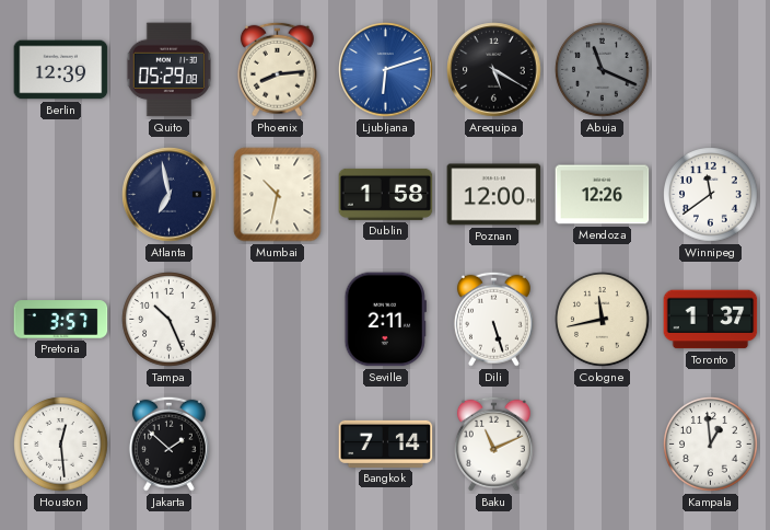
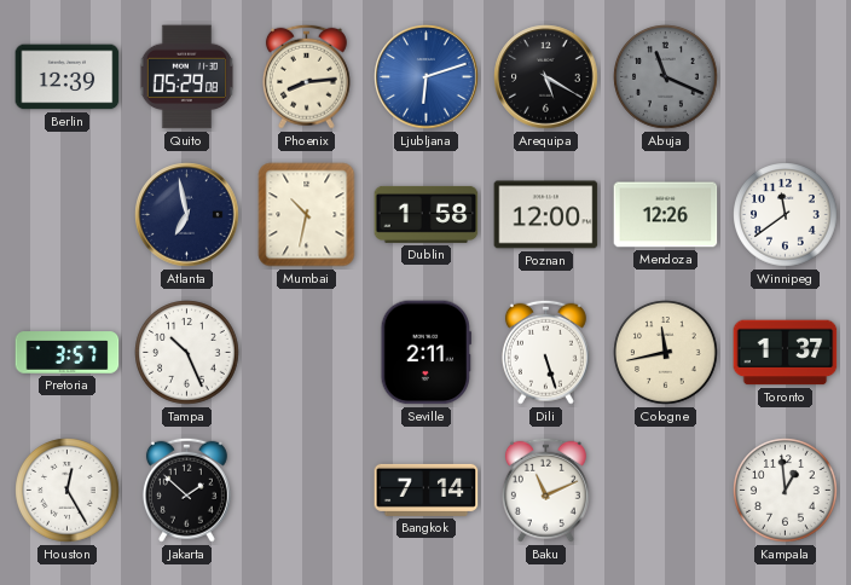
Houston: 12:29 -> 12:25
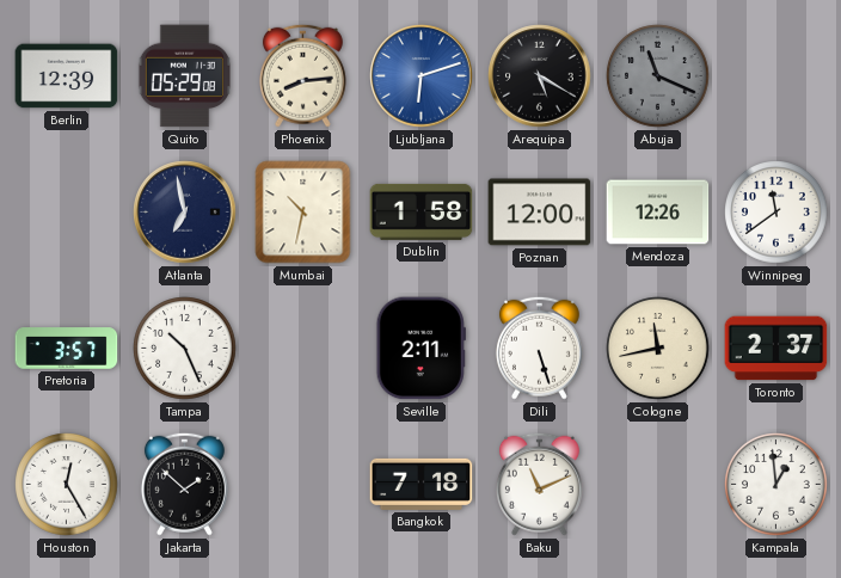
Toronto: 1:37 -> 2:37
Bangkok: 7:14 -> 7:18
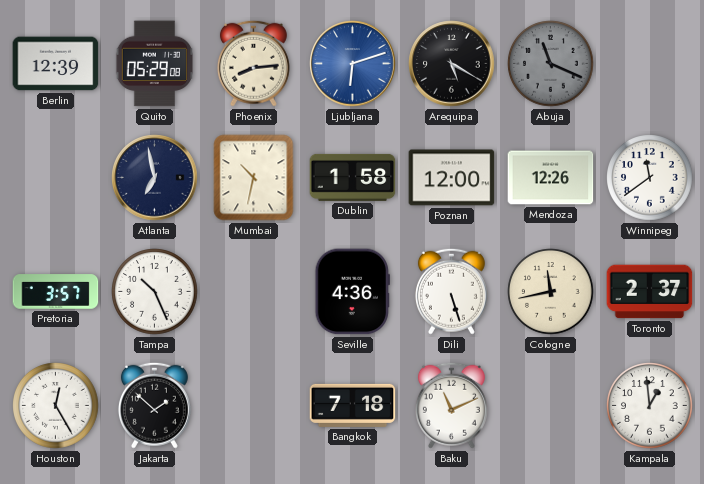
Seville: 2:11 -> 4:36
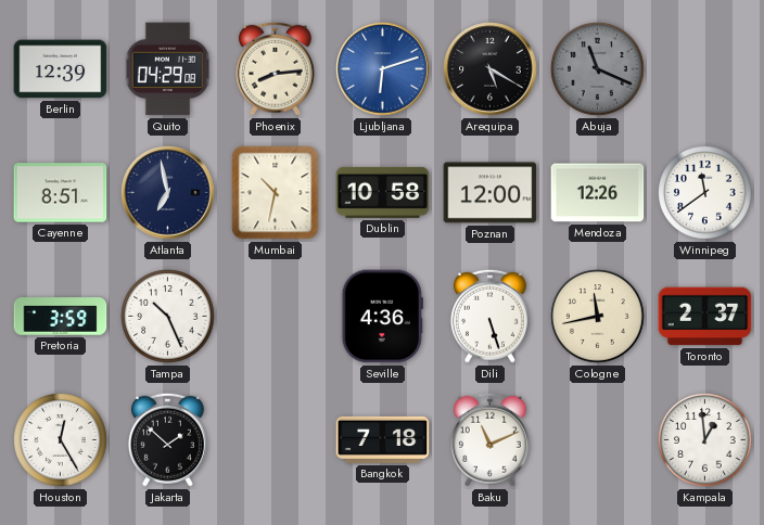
Quito: 05:29 -> 04:29
Cayenne: none -> 8:51
Dublin: 1:58 -> 10:58
Pretoria: 3:57 -> 3:59
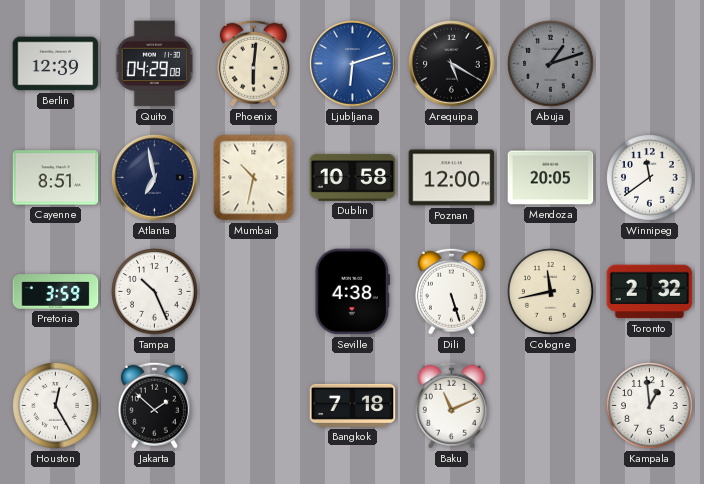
Phoenix: 8:14 -> 6:01
Abuja: 11:19 -> 1:12
Mendoza: 12:26 -> 20:05
Seville: 4:36 -> 4:38
Toronto: 2:37 -> 2:32
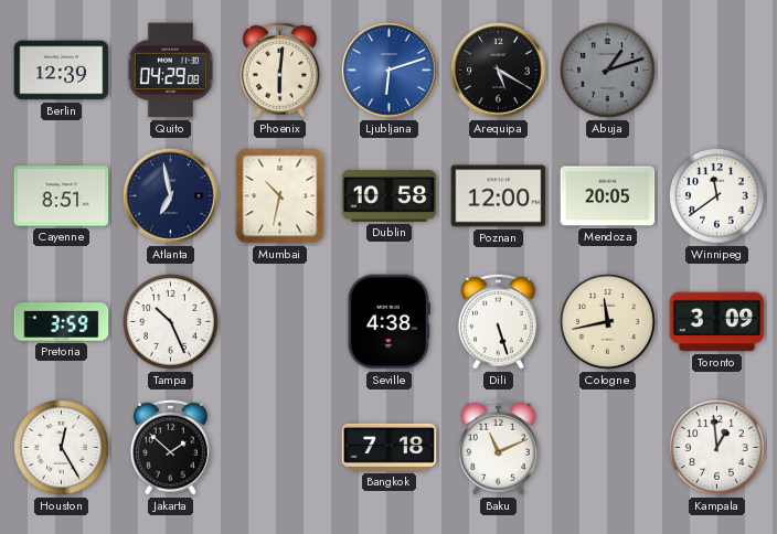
Toronto: 2:32 -> 3:09
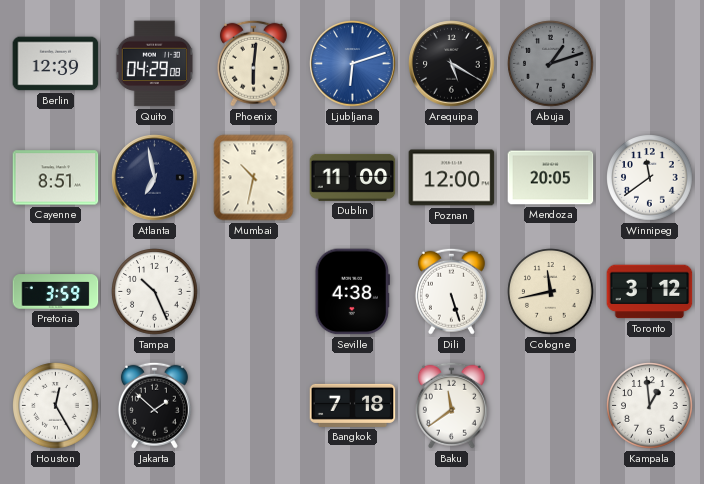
Dublin: 10:58 -> 11:00
Toronto: 3:09 -> 3:12
Baku: 11:11 -> 11:39
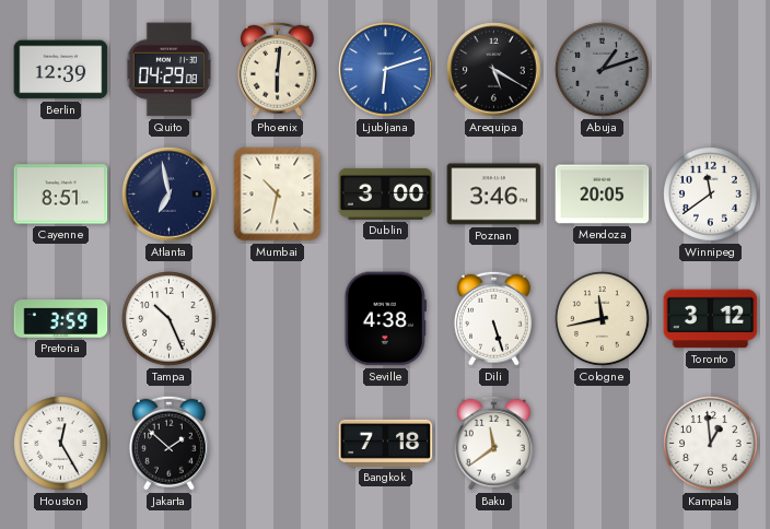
Dublin: 11:00 -> 3:00
Poznan: 12:00 -> 3:46
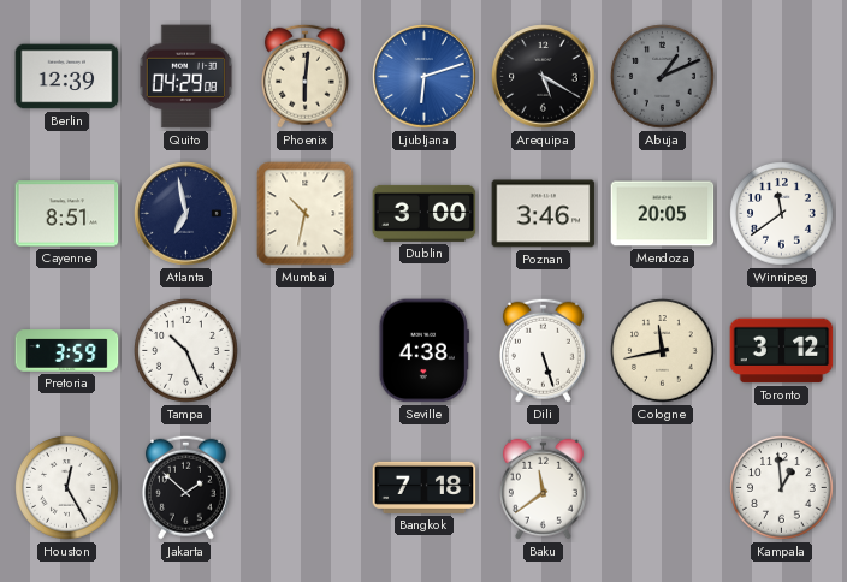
Abuja: 1:12 -> 1:11
